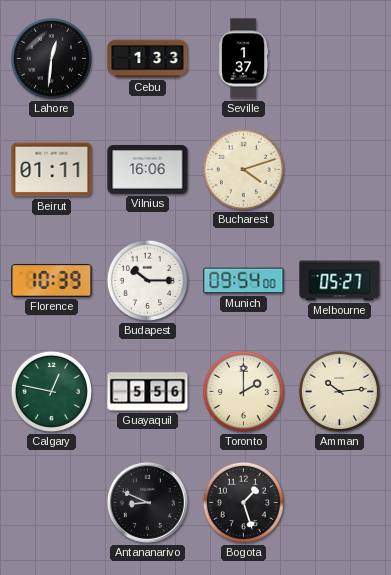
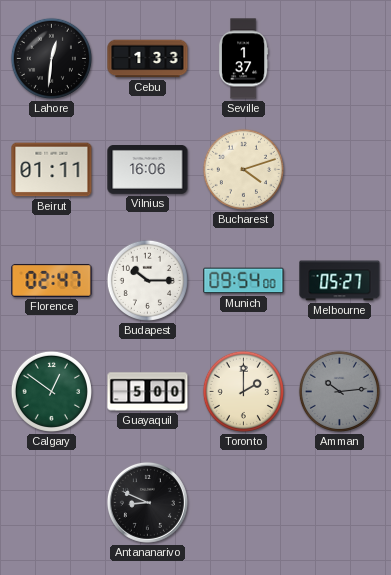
Florence: 10:39 -> 02:47
Calgary: 12:47 -> 12:51
Guayaquil: 5:56 -> 5:00
Amman dial: cream -> grey
Bogota: 1:27 -> none
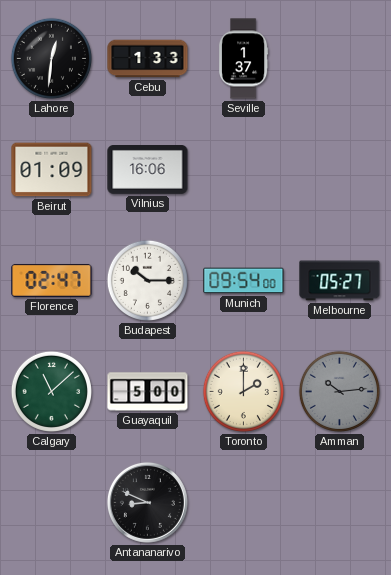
Beirut: 01:11 -> 01:09
Bucharest: 4:12 -> none
Calgary: 12:51 -> 11:08
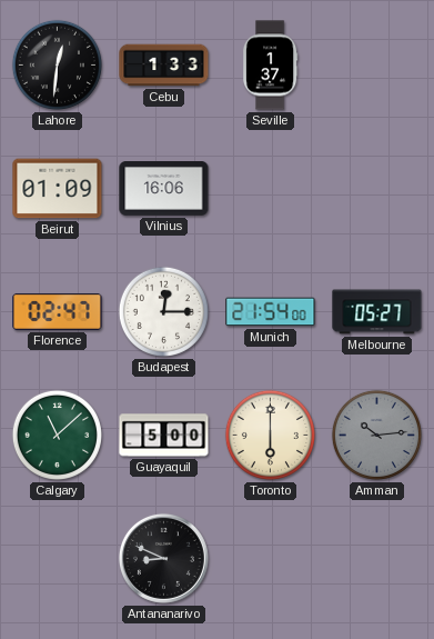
Budapest: 10:15 -> 12:15
Munich: 09:54 -> 21:54
Toronto: 2:00 -> 6:00
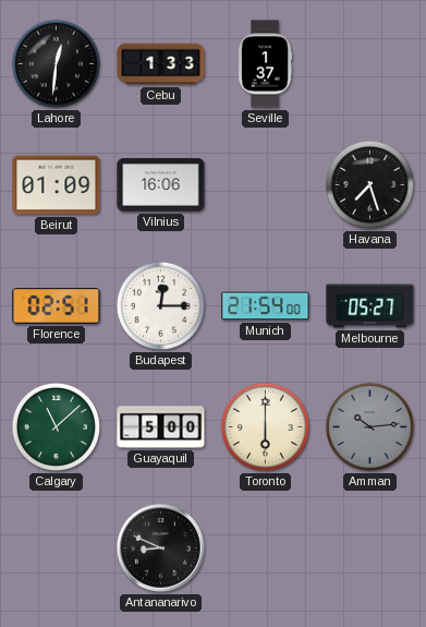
Havana: none -> 7:27
Florence: 02:47 -> 02:51
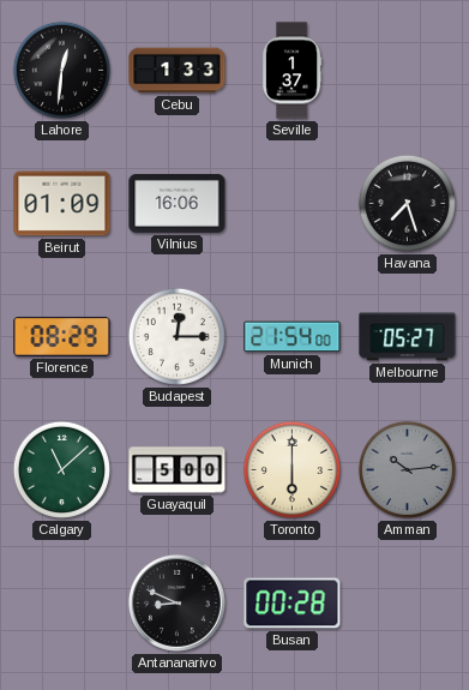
Florence: 02:51 -> 08:29
Busan: none -> 00:28
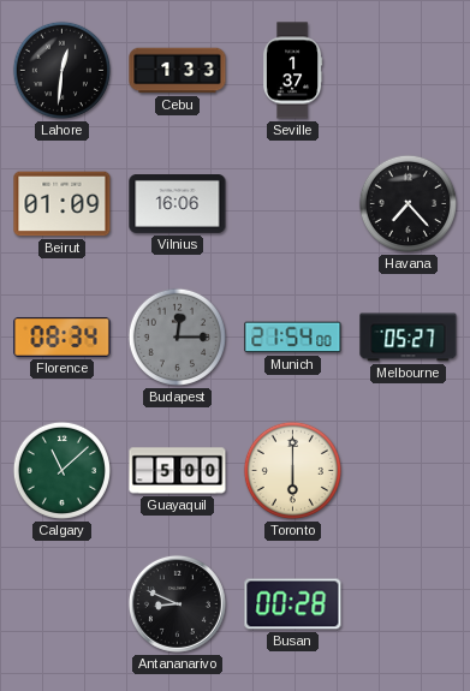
Havana: 7:27 -> 7:23
Florence: 08:29 -> 08:34
Budapest dial: white -> grey
Amman: 10:14 -> none
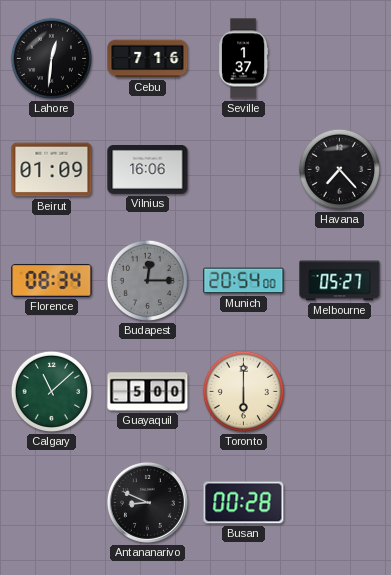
Cebu: 1:33 -> 7:16
Munich: 21:54 -> 20:54
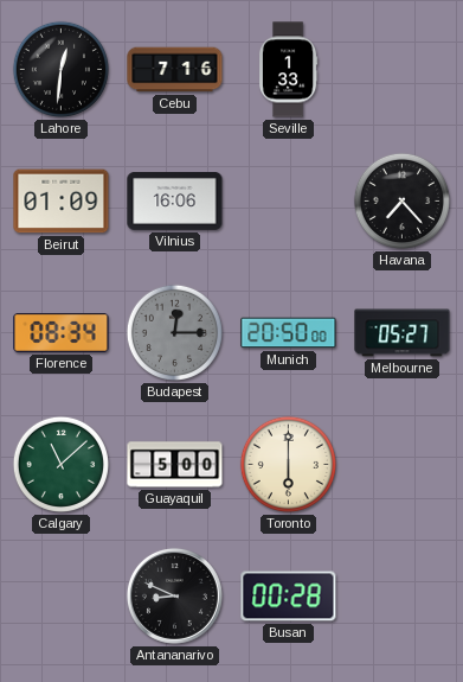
Seville: 1:37 -> 1:33
Munich: 20:54 -> 20:50
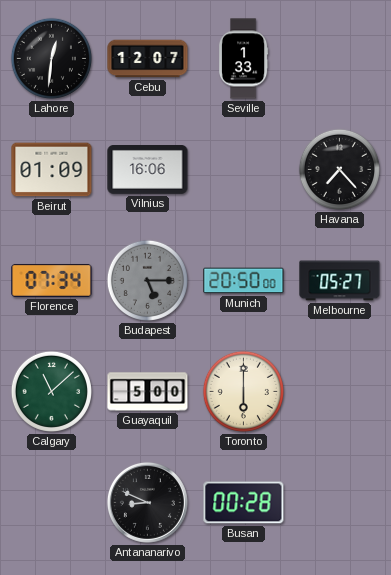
Cebu: 7:16 -> 12:07
Florence: 08:34 -> 07:34
Budapest: 12:15 -> 5:15
